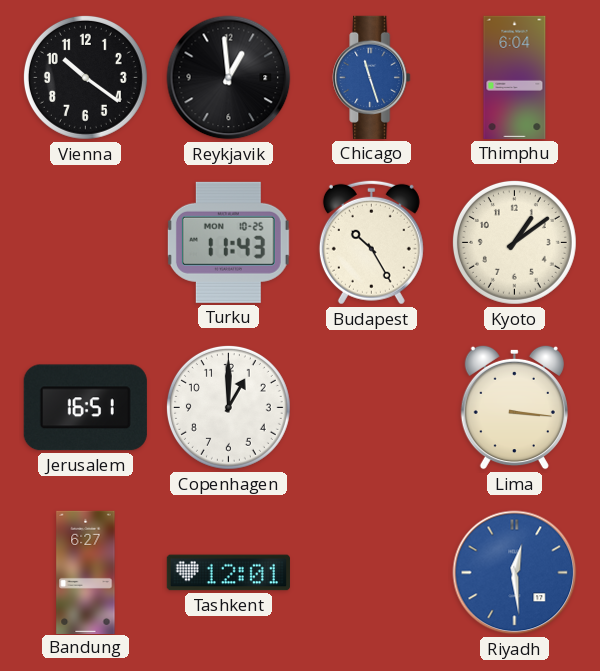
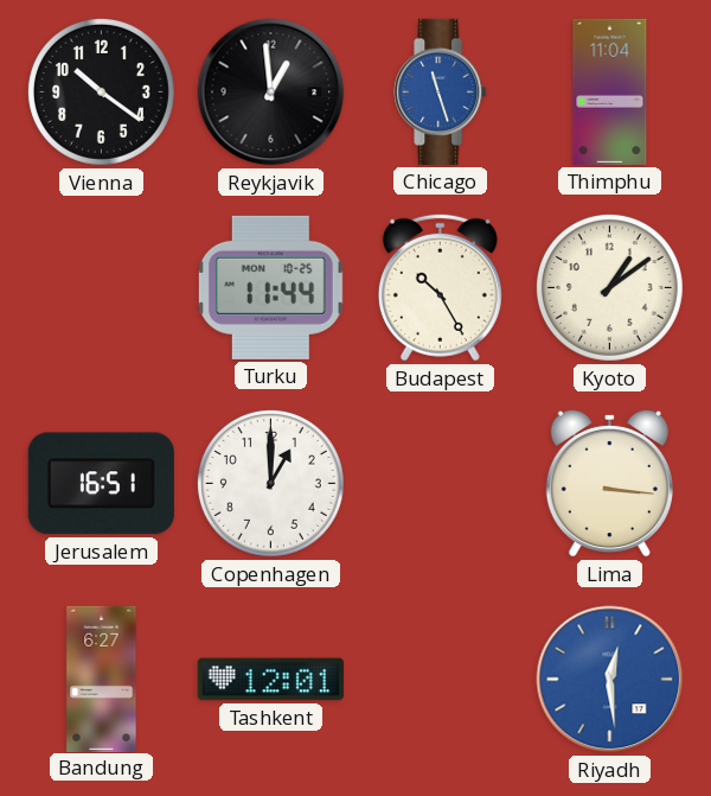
Thimphu: 6:04 -> 11:04
Turku: 11:43 -> 11:44
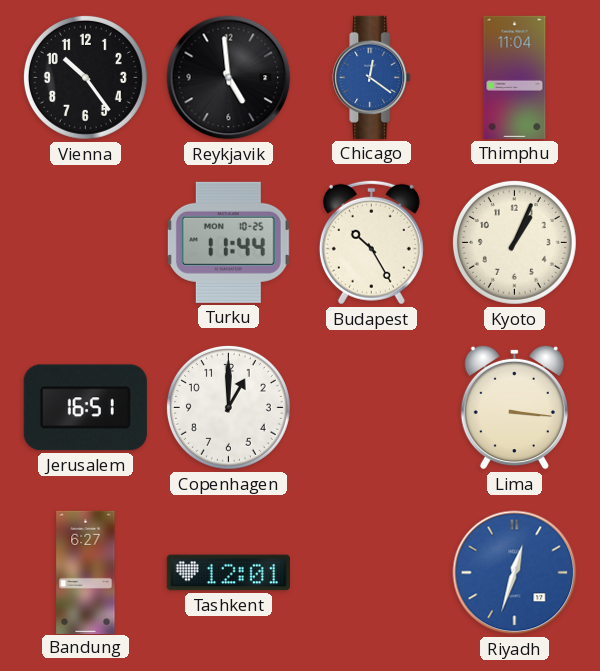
Vienna: 10:21 -> 10:24
Reykjavik: 12:59 -> 4:59
Chicago: 11:27 -> 12:21
Kyoto: 1:09 -> 1:04
Riyadh: 12:29 -> 12:33
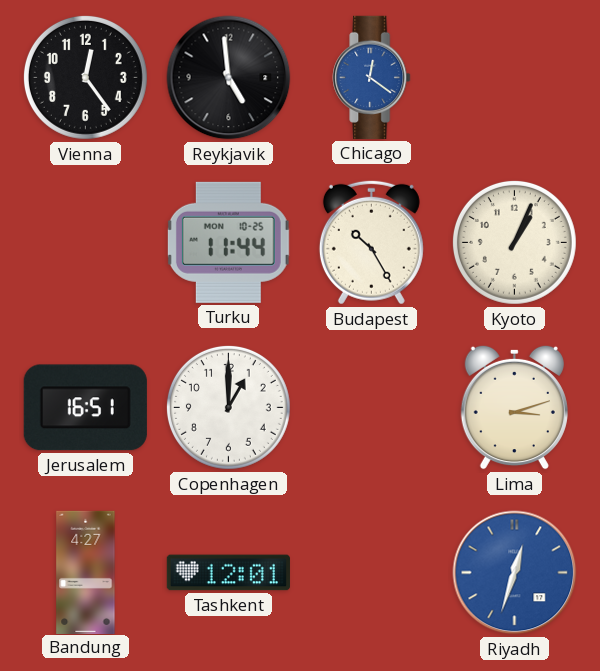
Vienna: 10:24 -> 12:24
Thimphu: 11:04 -> none
Lima: 3:16 -> 3:12
Bandung: 6:27 -> 4:27
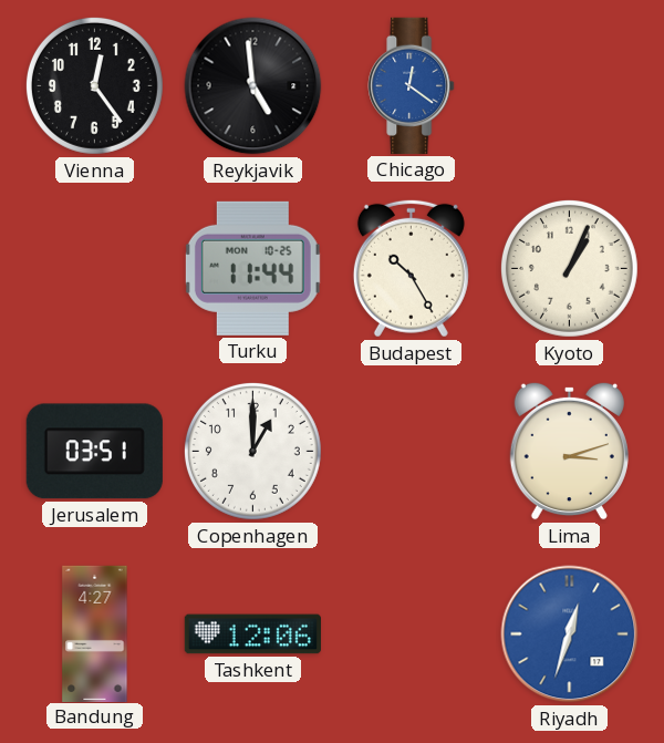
Jerusalem: 16:51 -> 03:51
Tashkent: 12:01 -> 12:06
